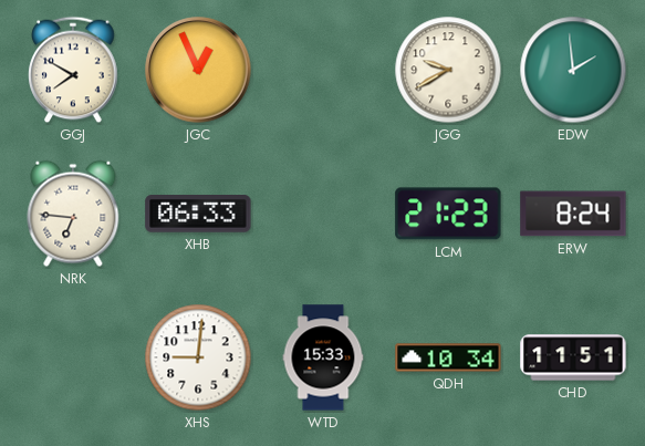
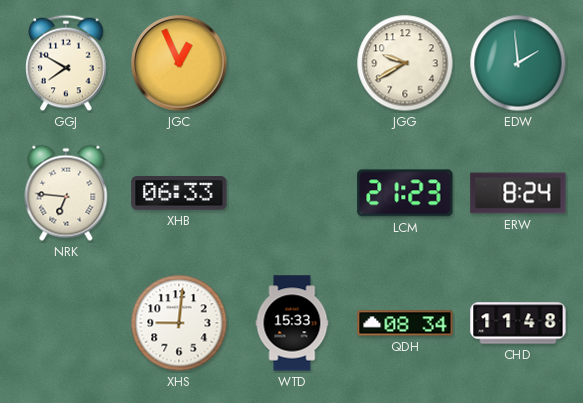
QDH: 10:34 -> 08:34
CHD: 11:51 -> 11:48
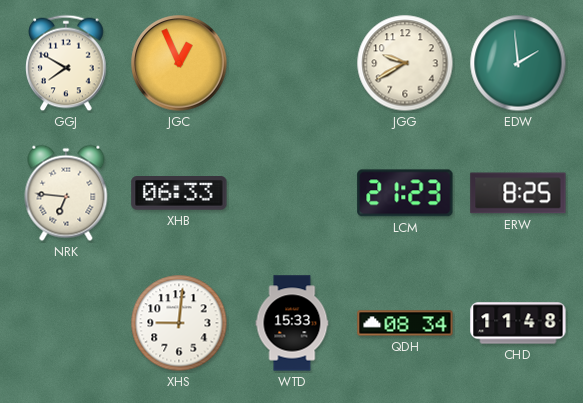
ERW: 8:24 -> 8:25
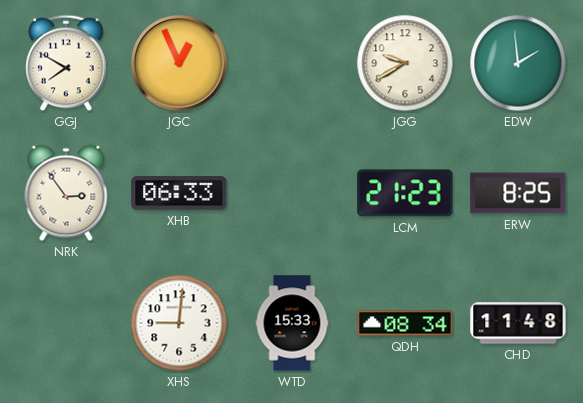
NRK: 6:46 -> 2:54
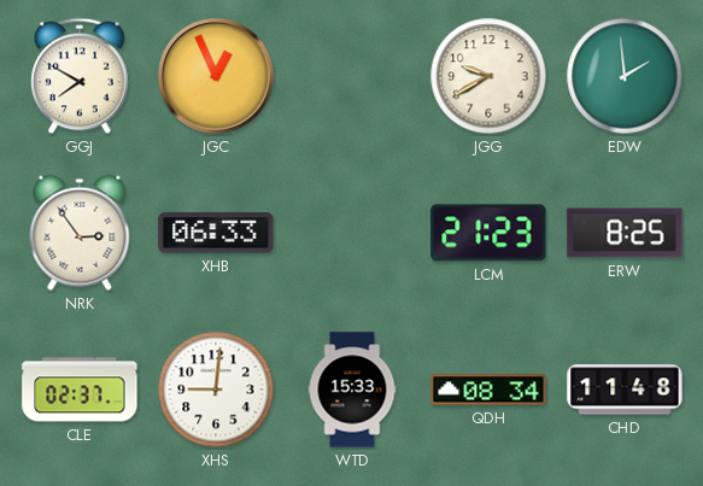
CLE: none -> 02:37
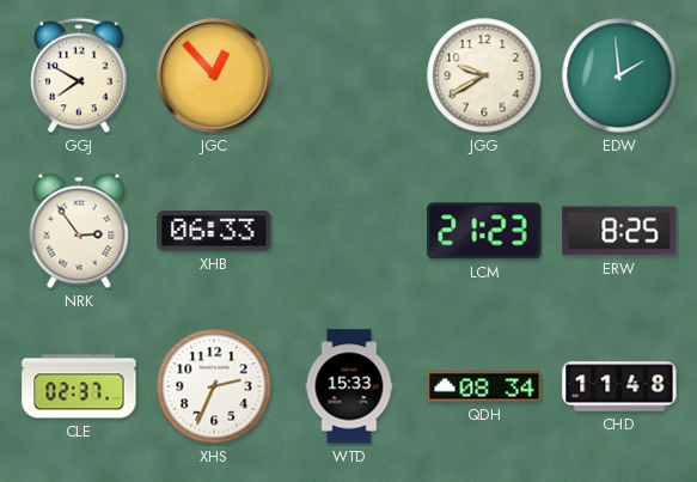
JGC: 12:56 -> 12:53
XHS: 9:01 -> 2:34
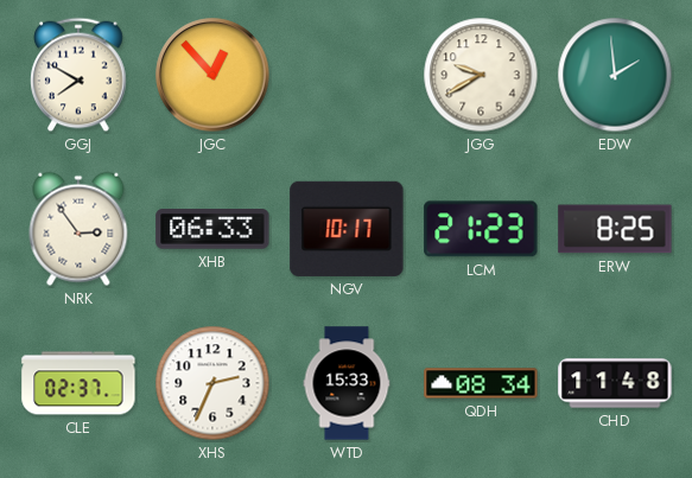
NGV: none -> 10:17
